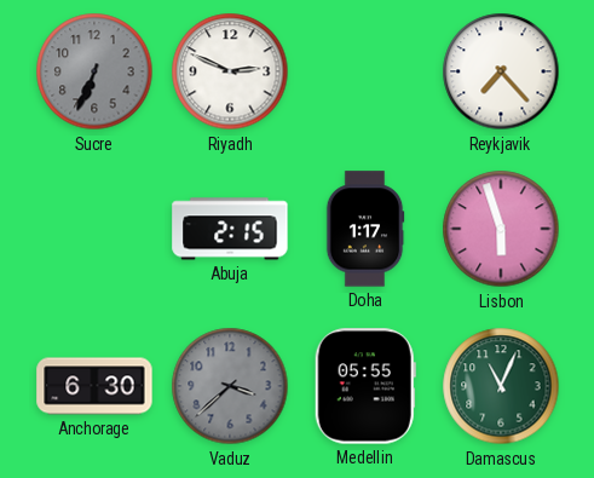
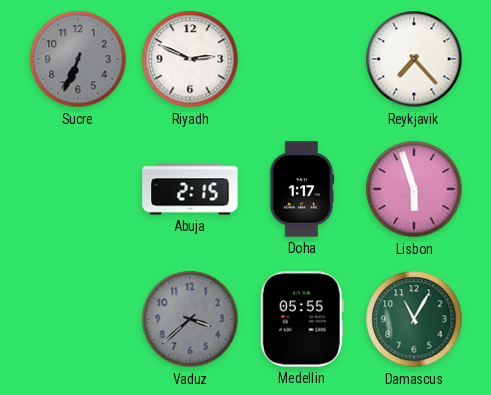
Anchorage: 6:30 -> none
Damascus: 11:04 -> 11:05
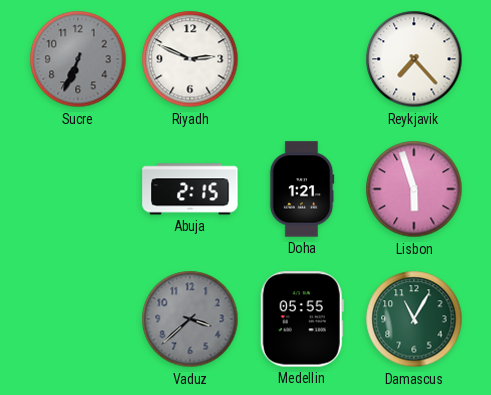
Doha: 1:17 -> 1:21
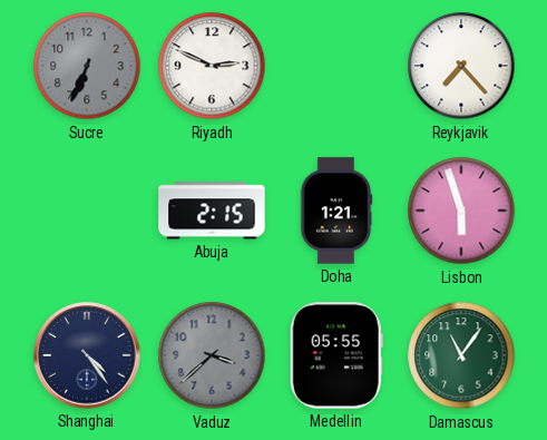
Shanghai: none -> 4:24
Damascus: 11:05 -> 11:06
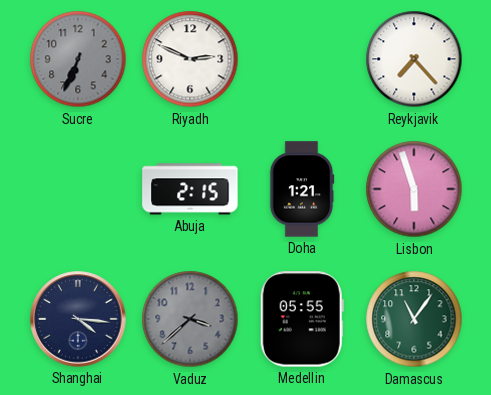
Shanghai: 4:24 -> 4:16
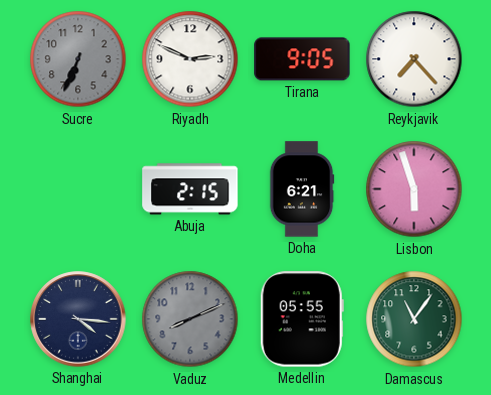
Tirana: none -> 9:05
Doha: 1:21 -> 6:21
Vaduz: 3:38 -> 8:11
